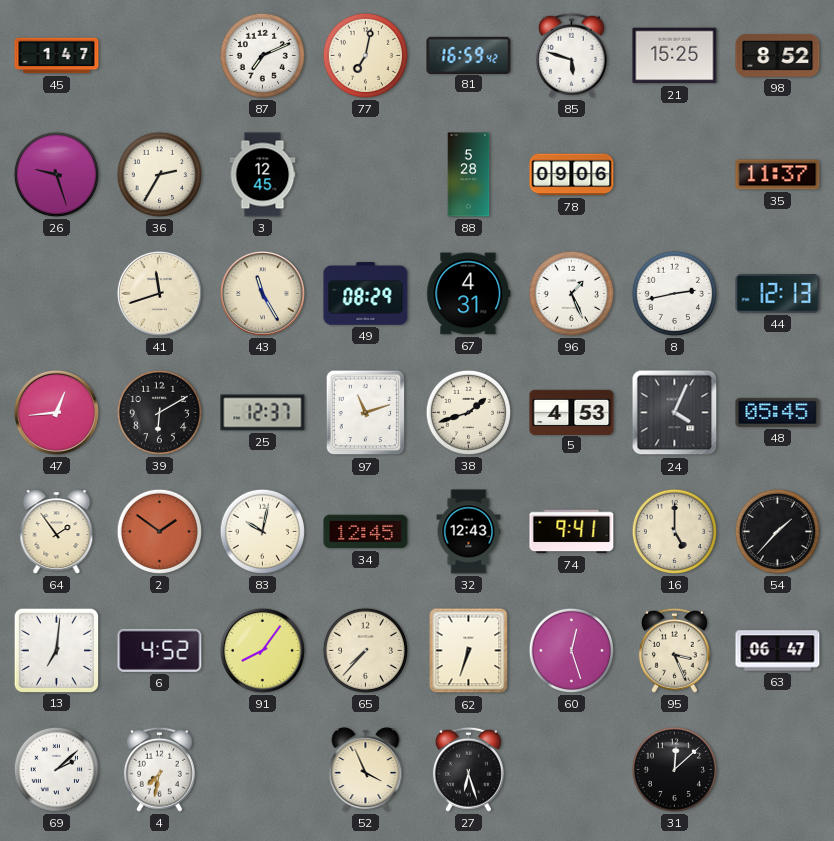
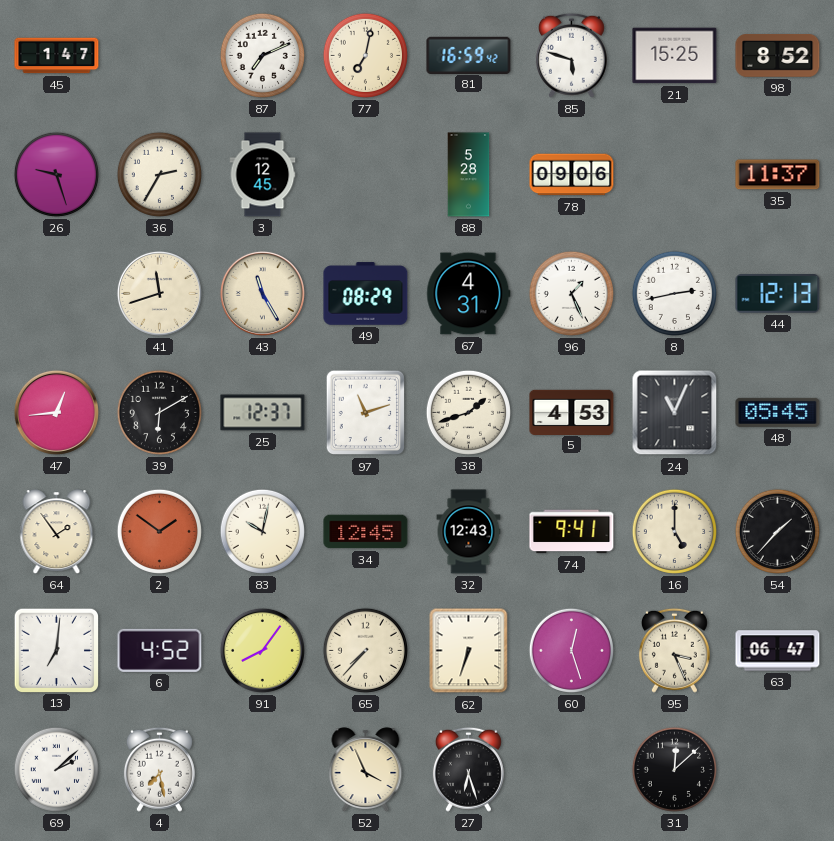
24: 4:04 -> 11:04
4: 7:32 -> 7:28
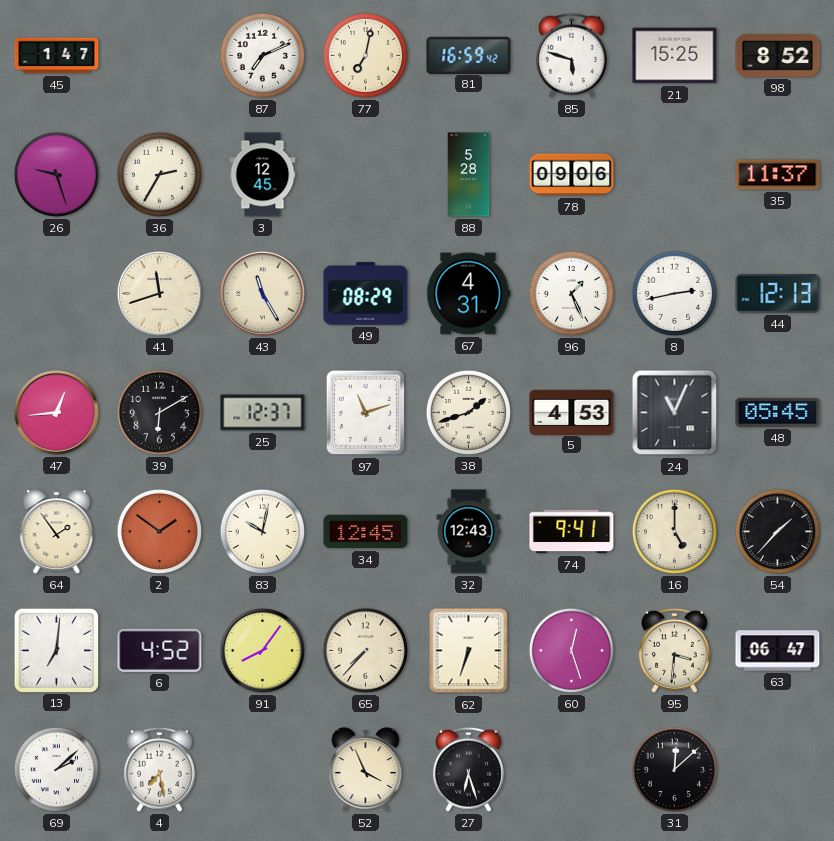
95: 3:26 -> 3:31
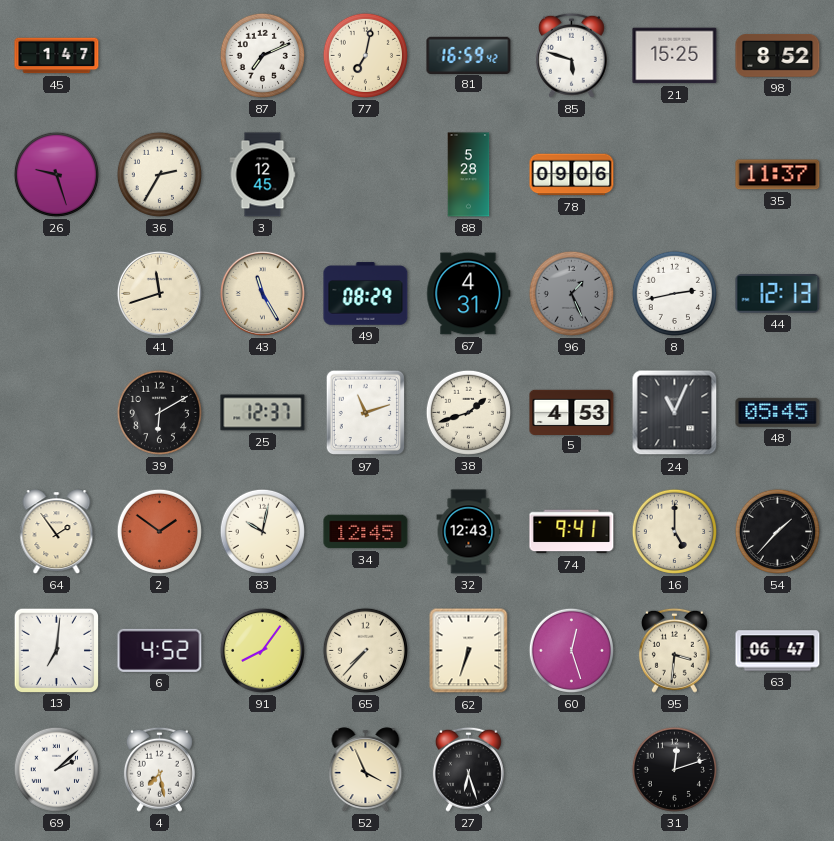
96 dial: white -> grey
47: 12:44 -> none
31: 12:08 -> 12:12
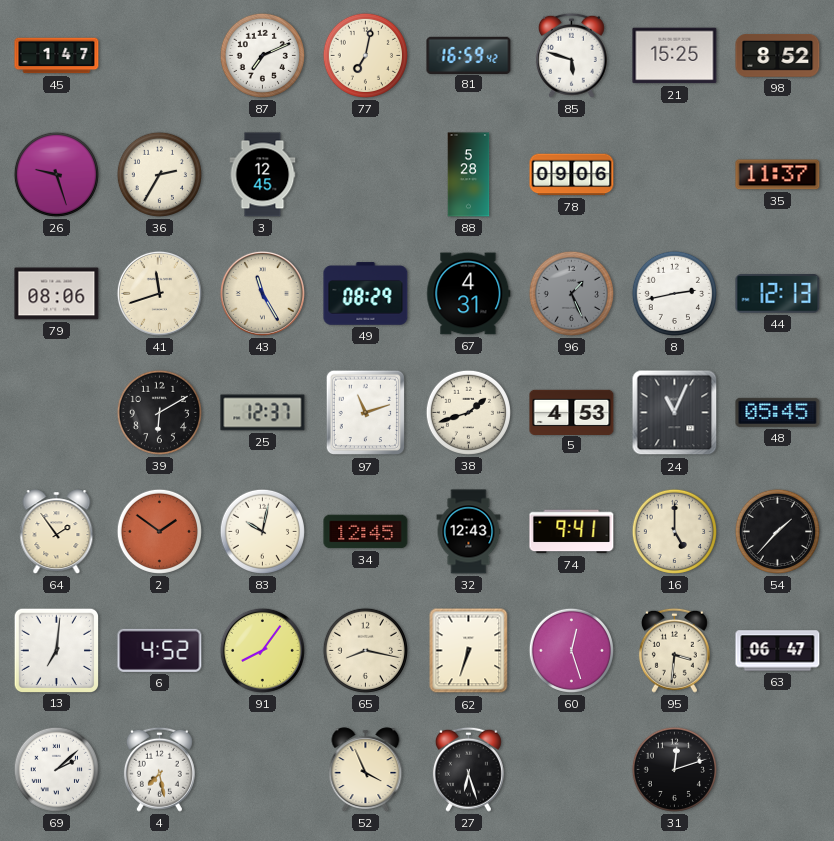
79: none -> 08:06
65: 7:37 -> 8:17
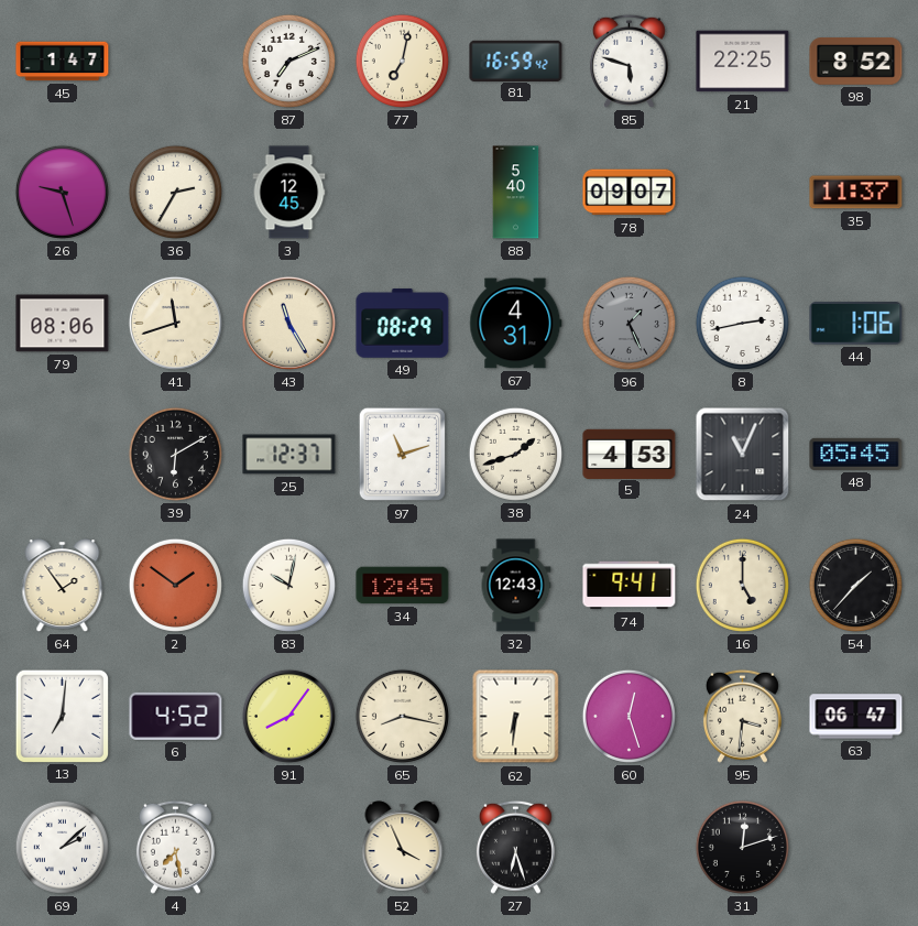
21: 15:25 -> 22:25
88: 5:28 -> 5:40
78: 09:06 -> 09:07
44: 12:13 -> 1:06
62: 6:33 -> 6:31
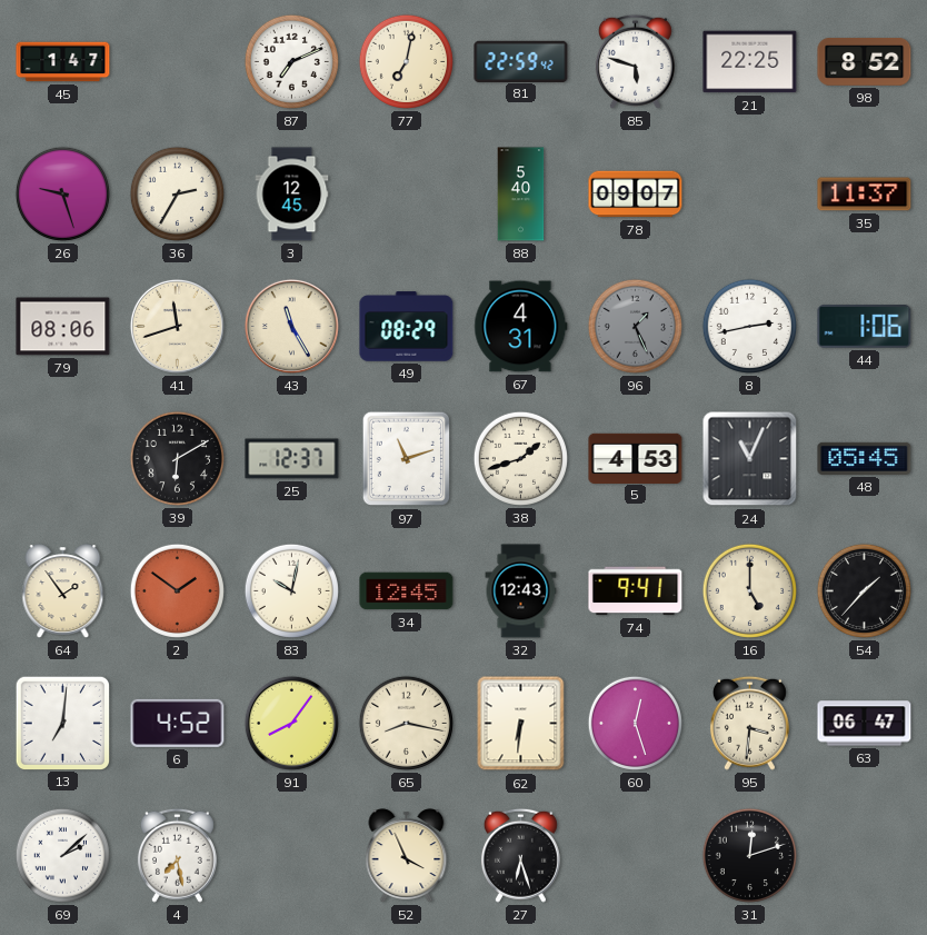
81: 16:59 -> 22:59
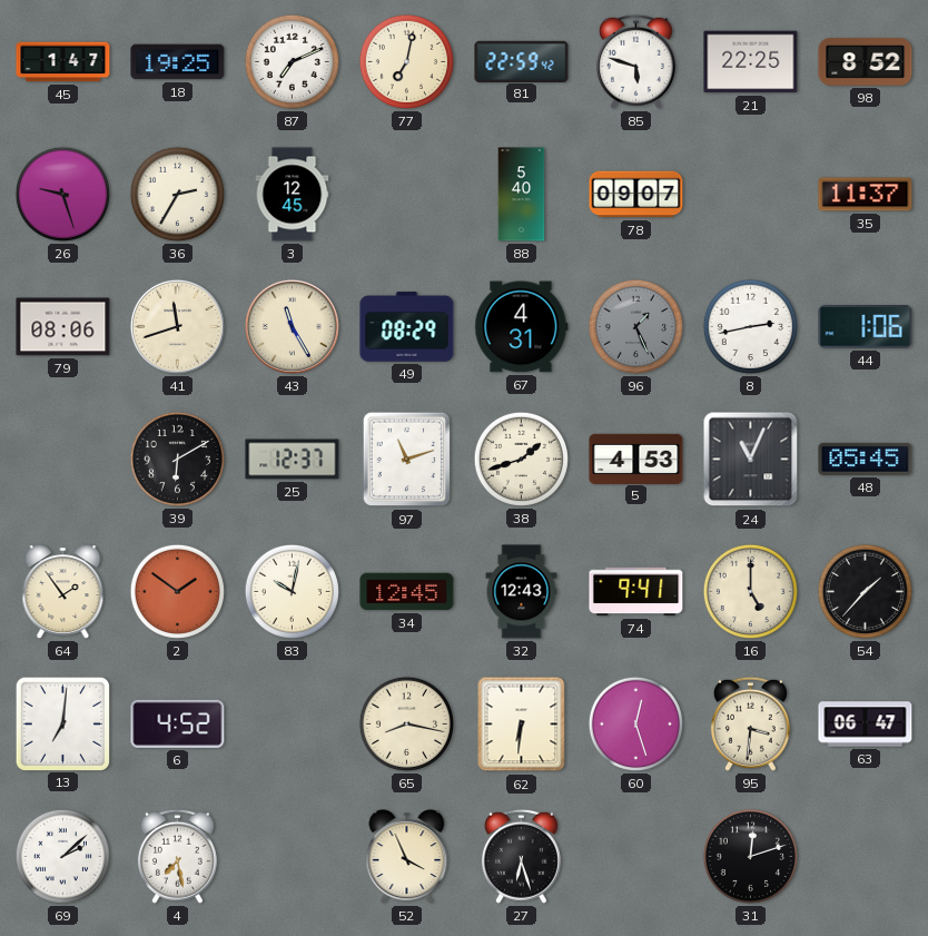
18: none -> 19:25
91: 8:06 -> none
